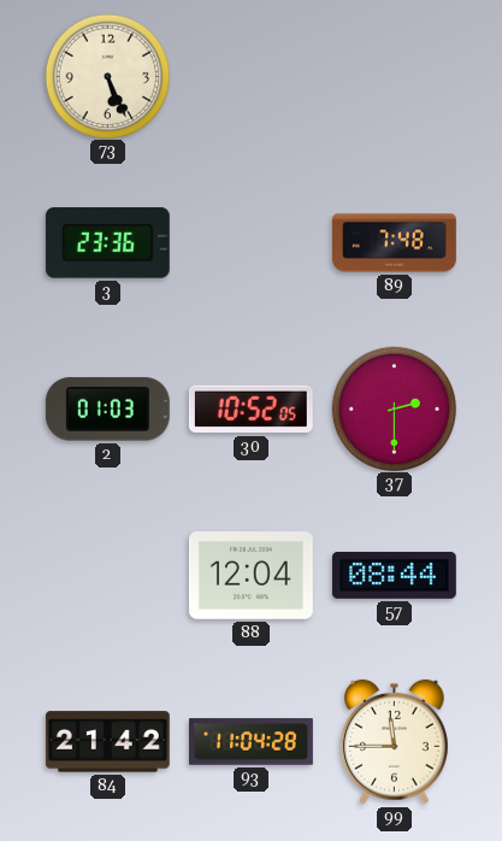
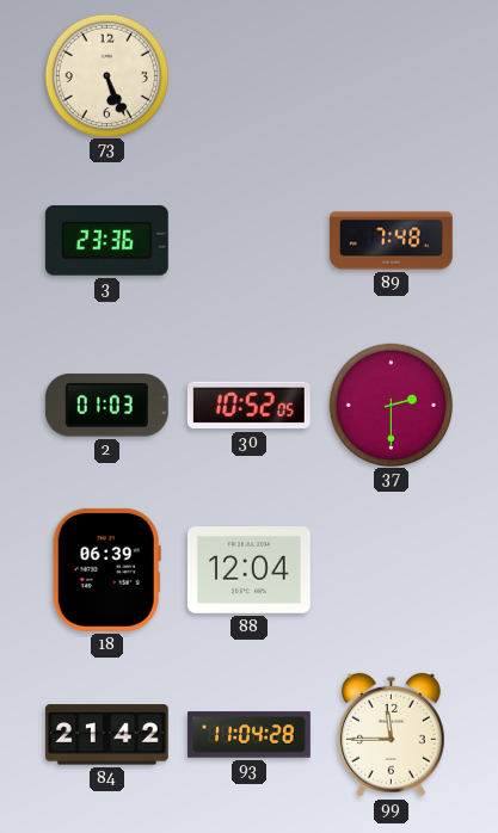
18: none -> 06:39
57: 08:44 -> none
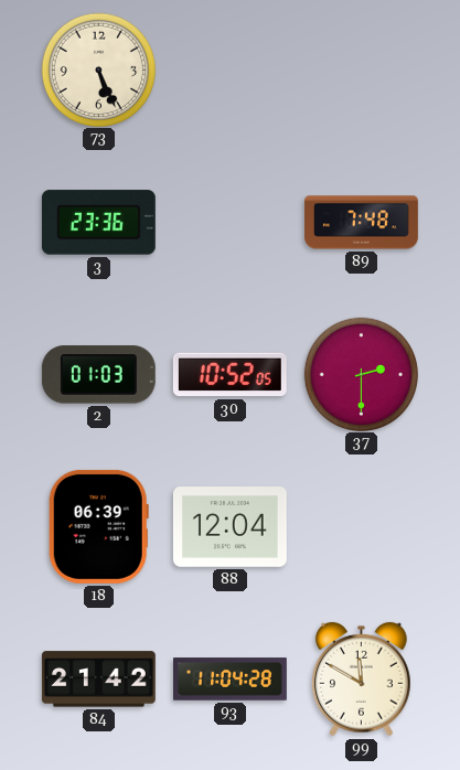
99: 11:45 -> 11:50
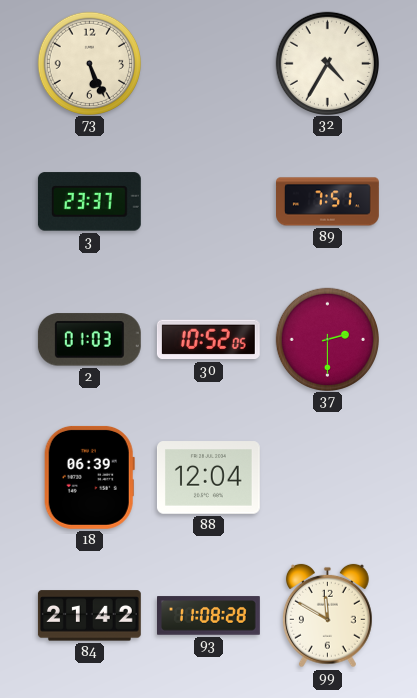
32: none -> 4:35
3: 23:36 -> 23:37
89: 7:48 -> 7:51
93: 11:04 -> 11:08
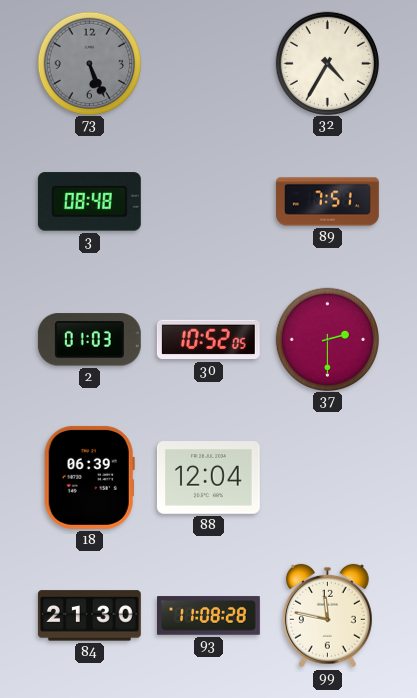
73 dial: cream -> grey
3: 23:37 -> 08:48
84: 21:42 -> 21:30
99: 11:50 -> 11:47
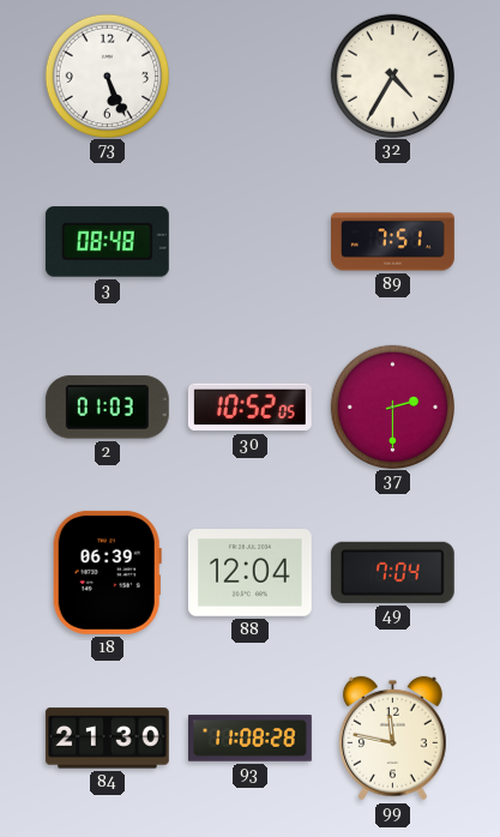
73 dial: grey -> white
49: none -> 7:04
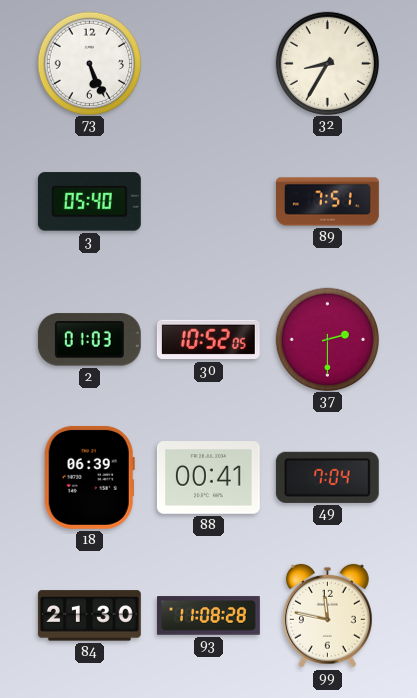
32: 4:35 -> 8:35
3: 08:48 -> 05:40
88: 12:04 -> 00:41
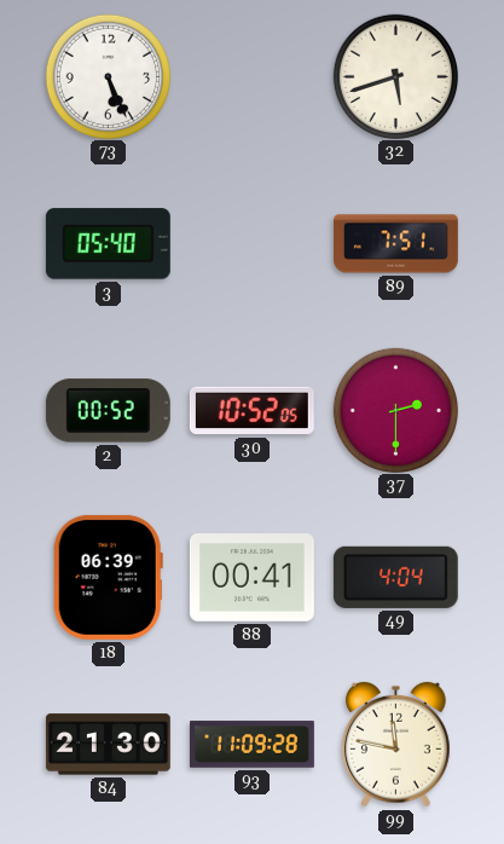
32: 8:35 -> 5:42
2: 01:03 -> 00:52
49: 7:04 -> 4:04
93: 11:08 -> 11:09
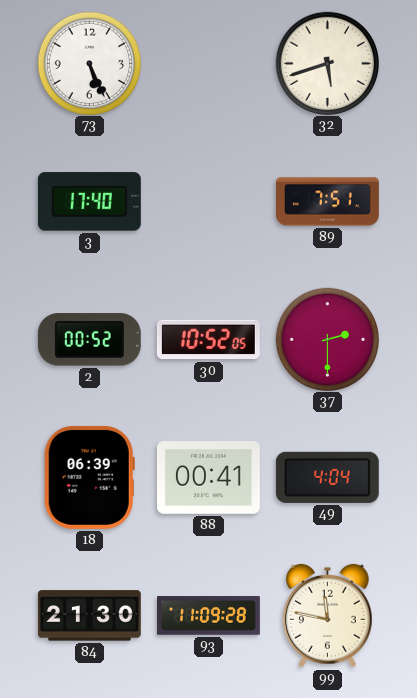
3: 05:40 -> 17:40
